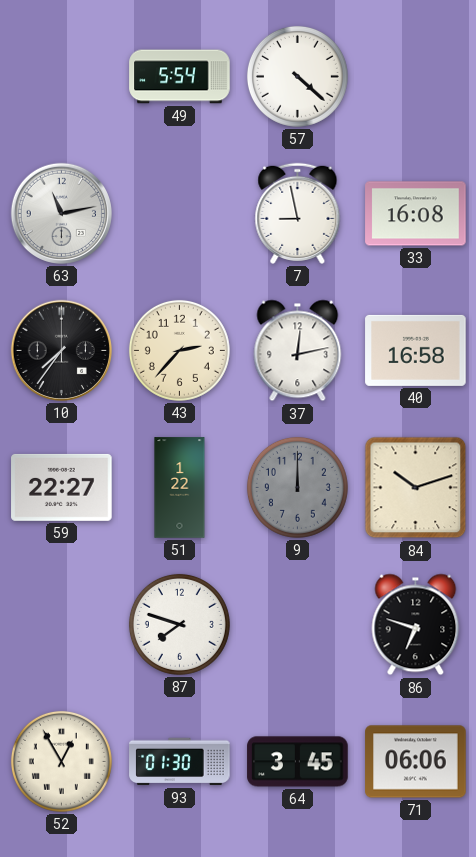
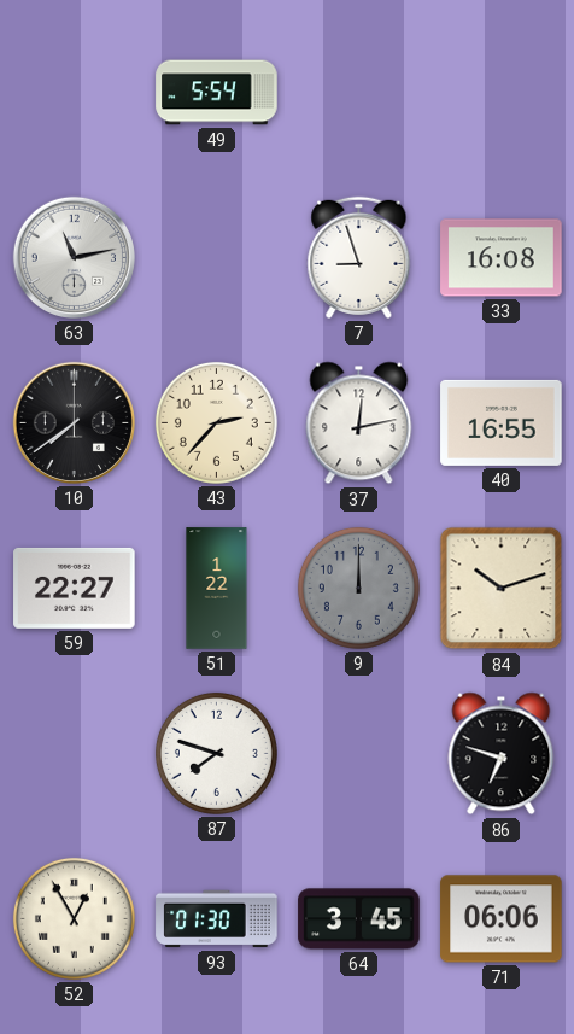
57: 4:22 -> none
7: 8:58 -> 8:57
10: 7:36 -> 7:39
40: 16:58 -> 16:55
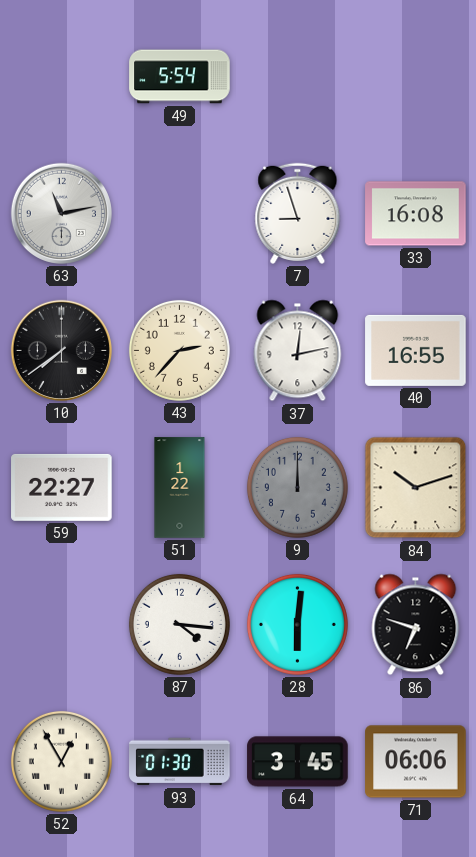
87: 7:48 -> 4:16
28: none -> 6:01
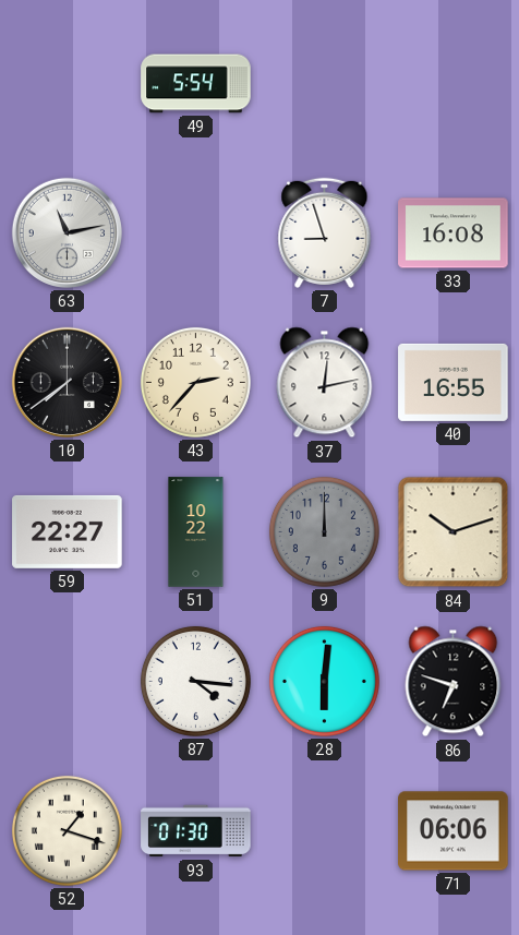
51: 1:22 -> 10:22
52: 12:55 -> 1:18
64: 3:45 -> none
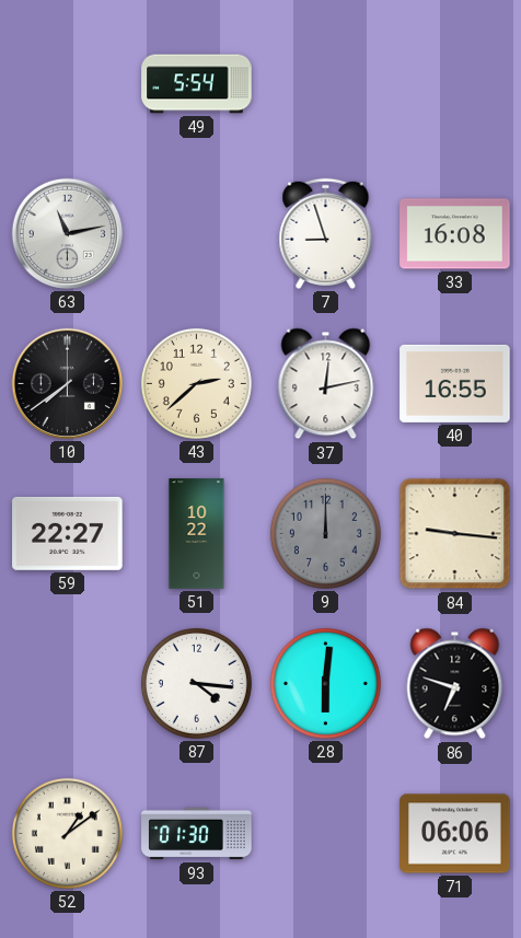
43: 2:37 -> 2:38
84: 10:12 -> 9:16
52: 1:18 -> 1:09
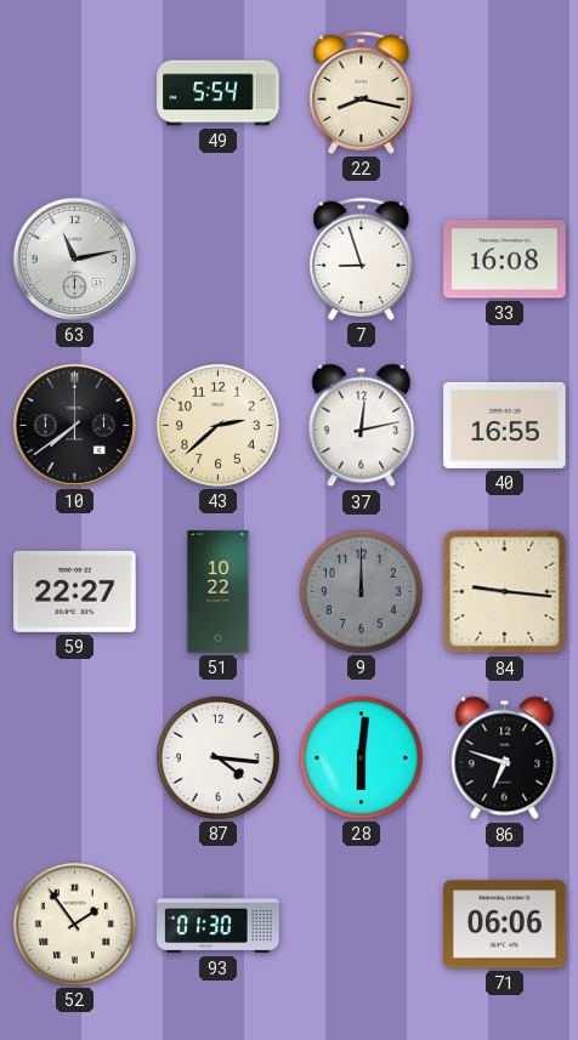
22: none -> 8:17
52: 1:09 -> 1:54
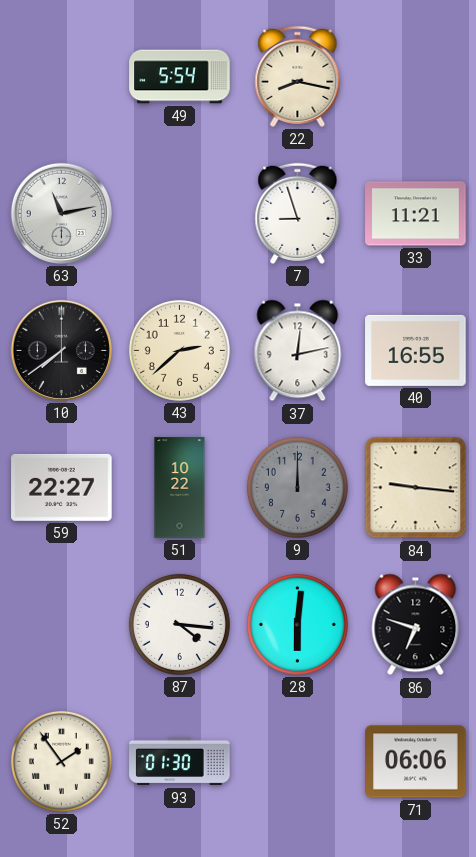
33: 16:08 -> 11:21
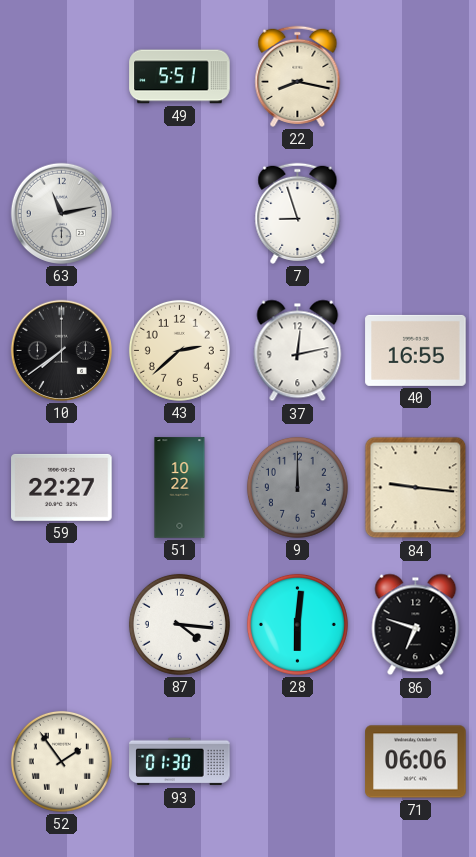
49: 5:54 -> 5:51
33: 11:21 -> none
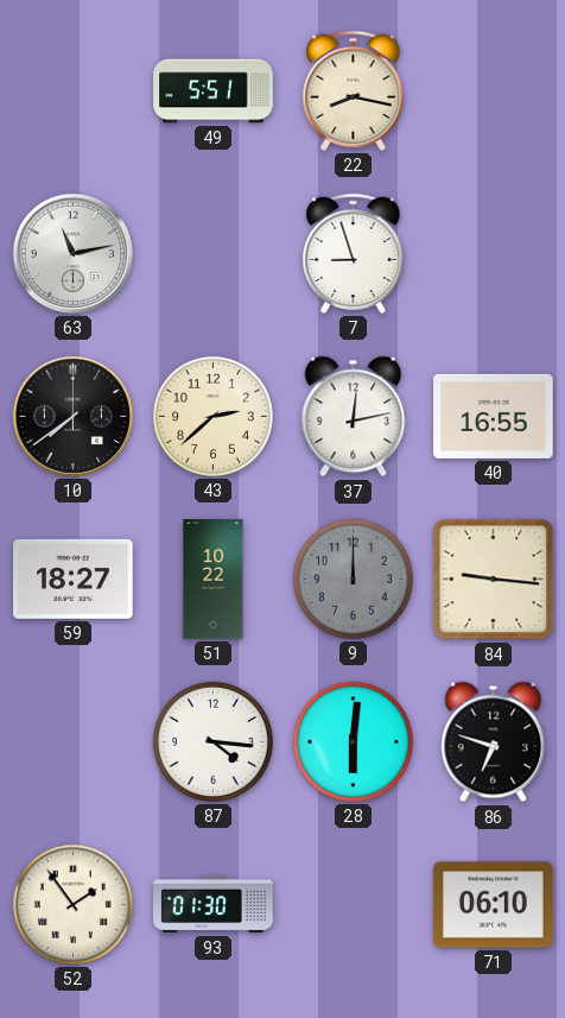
59: 22:27 -> 18:27
71: 06:06 -> 06:10
